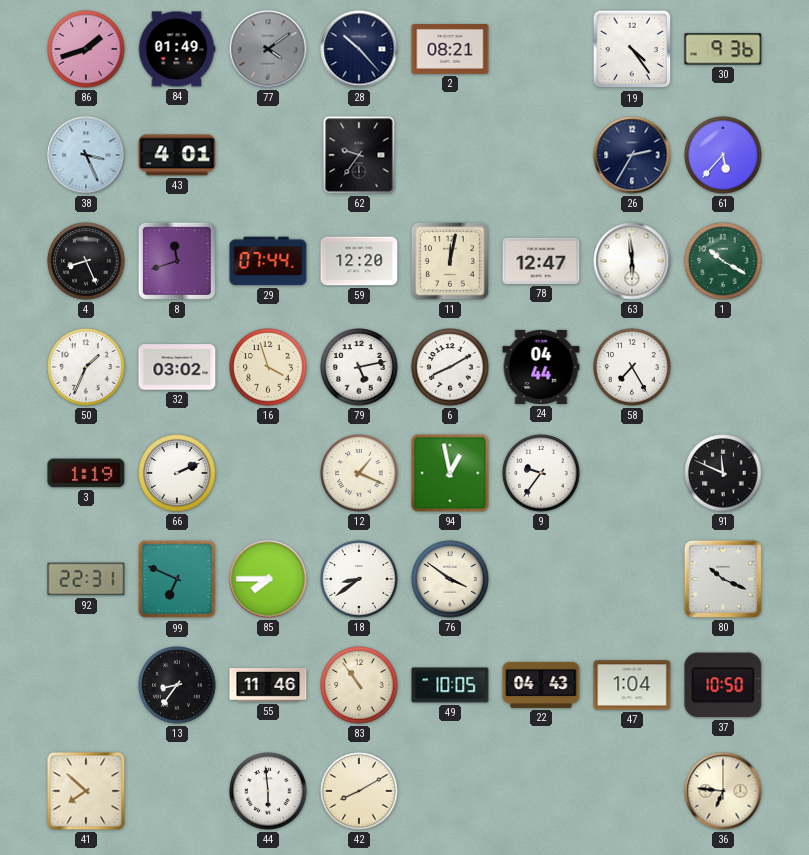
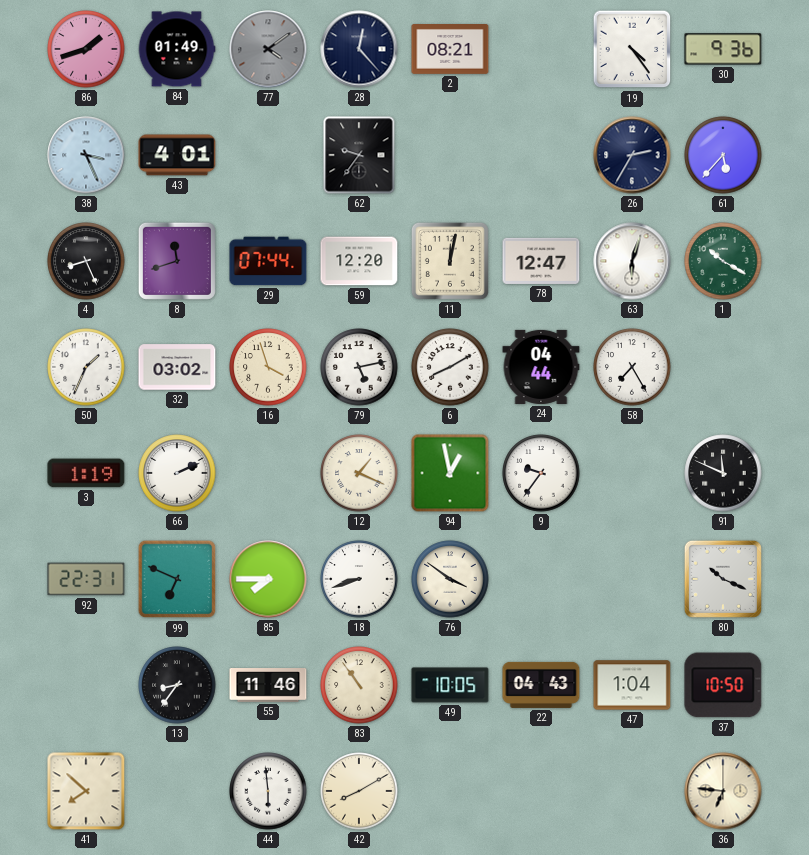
28: 10:23 -> 12:23
63: 5:59 -> 6:03
18: 8:39 -> 8:42
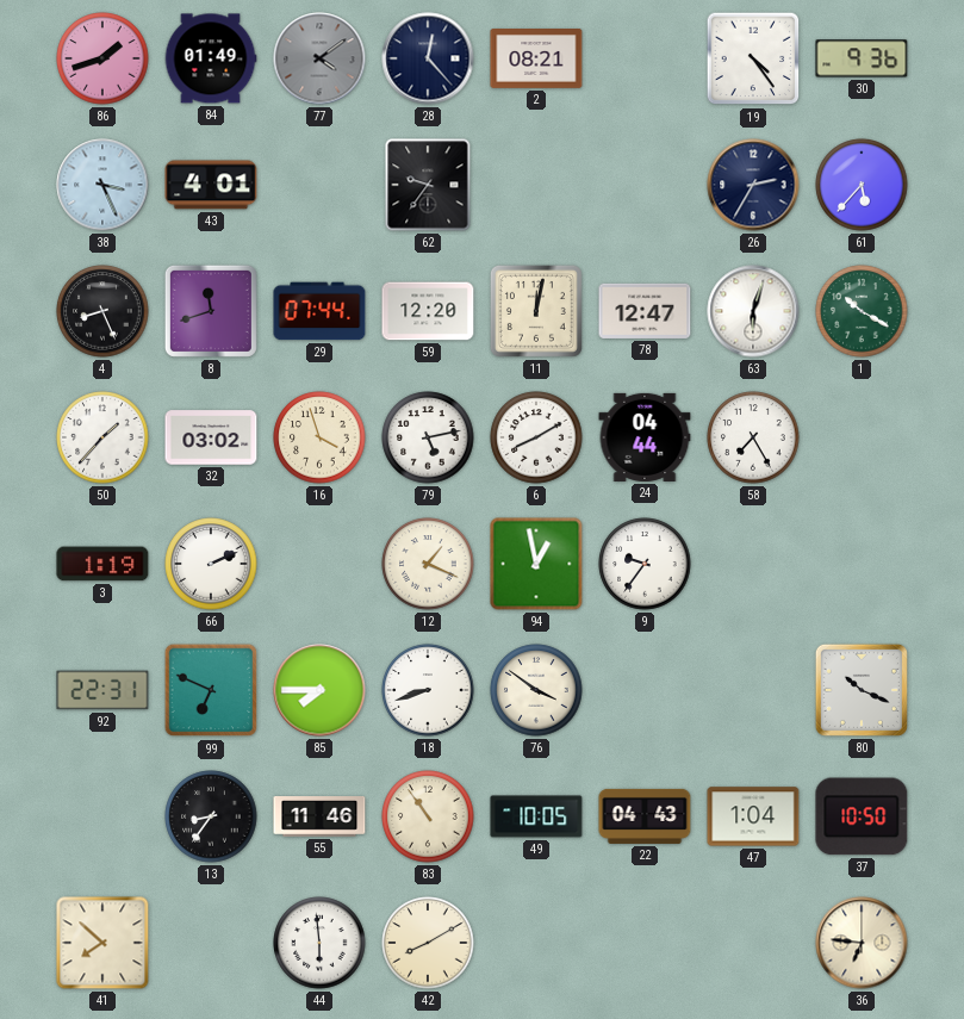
50: 1:34 -> 1:37
91: 11:49 -> none
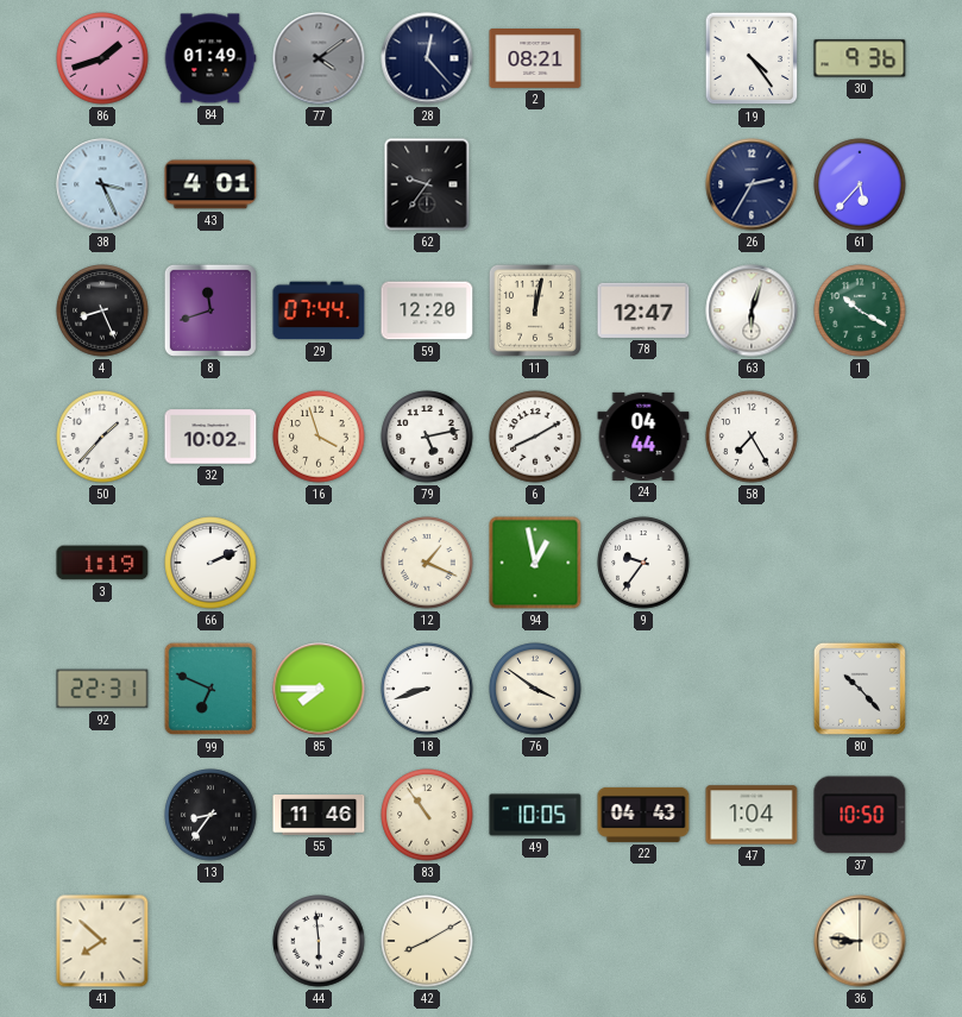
32: 03:02 -> 10:02
80: 10:19 -> 10:23
36: 6:46 -> 8:46
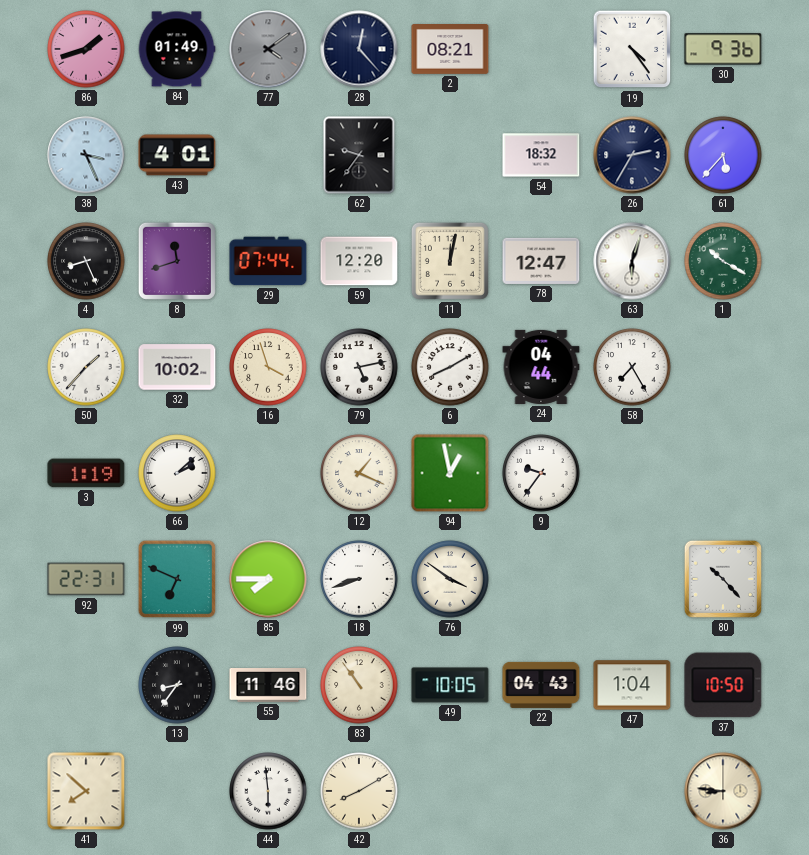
54: none -> 18:32
66: 2:11 -> 2:08
